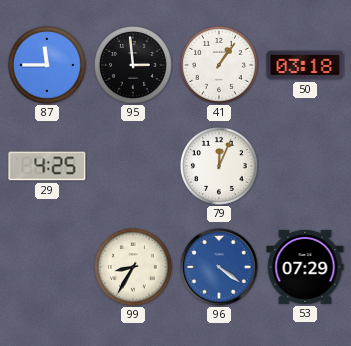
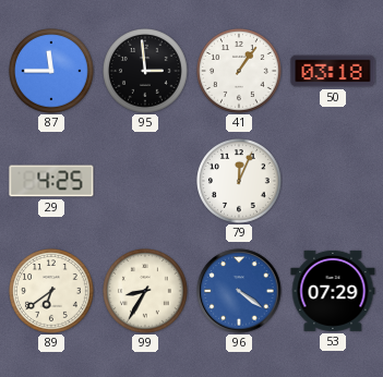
89: none -> 6:39
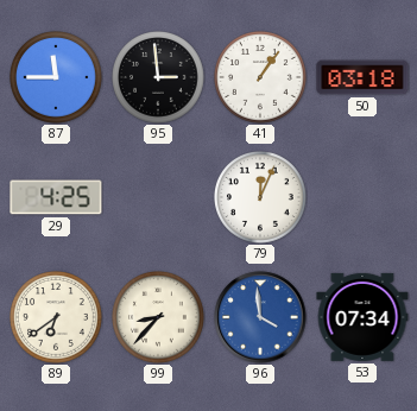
99: 8:35 -> 8:37
96: 4:21 -> 3:59
53: 07:29 -> 07:34
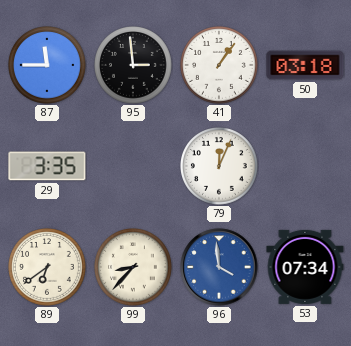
29: 4:25 -> 3:35
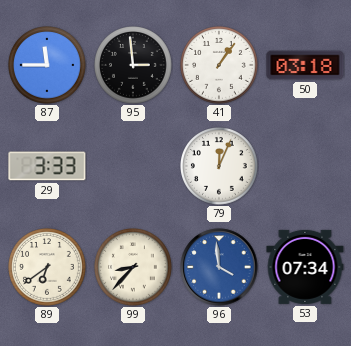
29: 3:35 -> 3:33
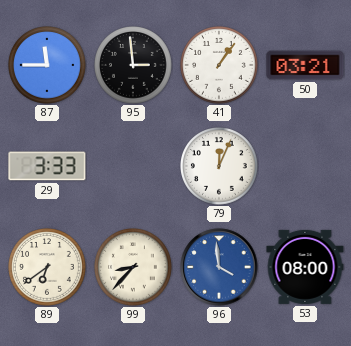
50: 03:18 -> 03:21
53: 07:34 -> 08:00
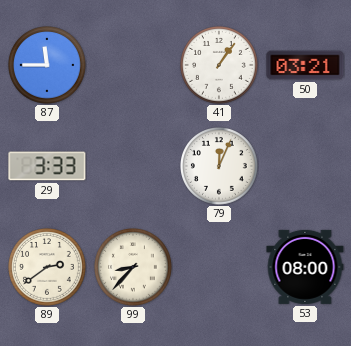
95: 2:59 -> none
89: 6:39 -> 2:39
96: 3:59 -> none
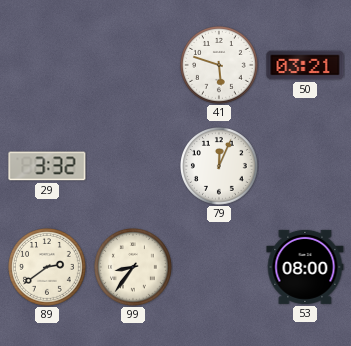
87: 11:45 -> none
41: 1:06 -> 5:48
29: 3:33 -> 3:32
99: 8:37 -> 8:36
